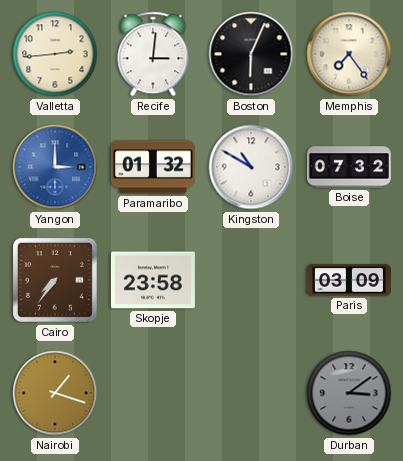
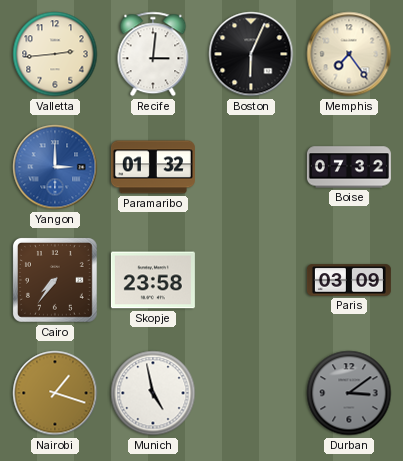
Kingston: 10:50 -> none
Munich: none -> 4:58
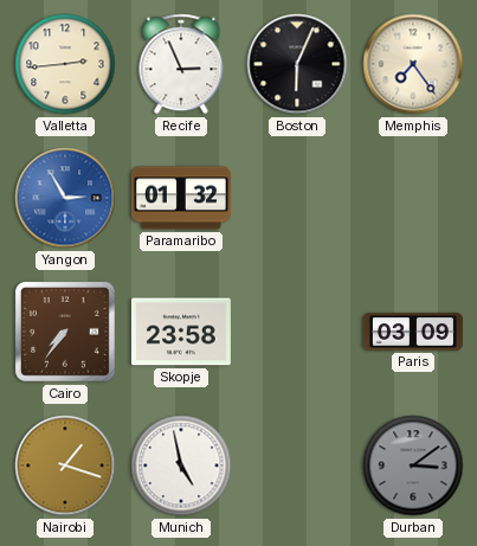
Recife: 3:01 -> 2:56
Yangon: 3:00 -> 2:55
Boise: 07:32 -> none
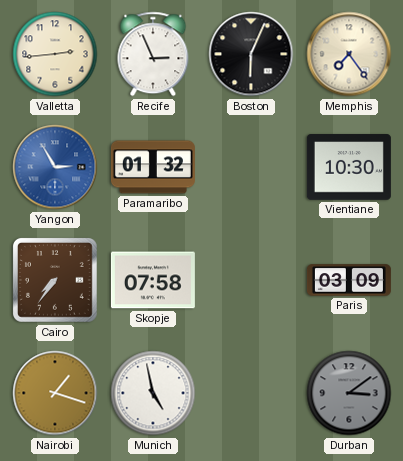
Vientiane: none -> 10:30
Skopje: 23:58 -> 07:58
